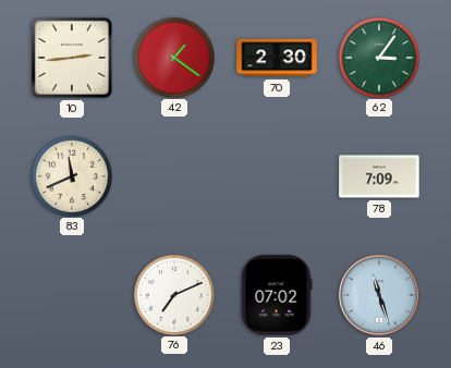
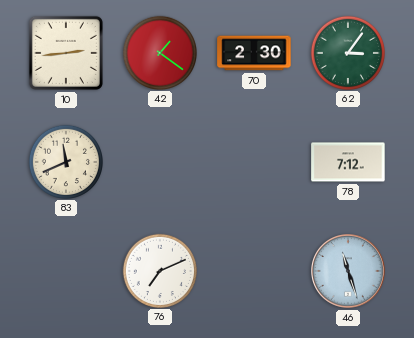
78: 7:09 -> 7:12
23: 07:02 -> none
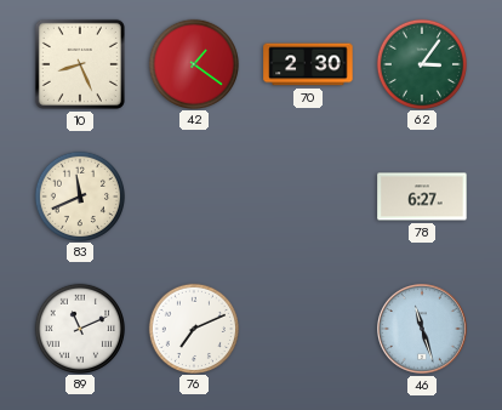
10: 2:44 -> 8:26
78: 7:12 -> 6:27
89: none -> 11:11
